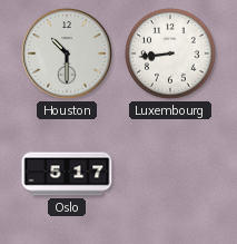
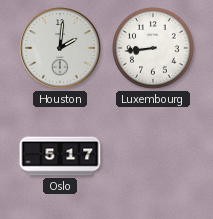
Houston: 10:30 -> 2:01
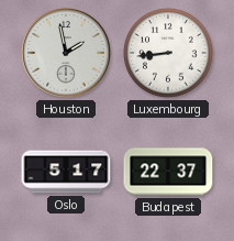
Houston: 2:01 -> 1:58
Budapest: none -> 22:37
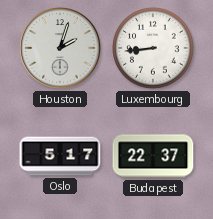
Houston: 1:58 -> 2:03
